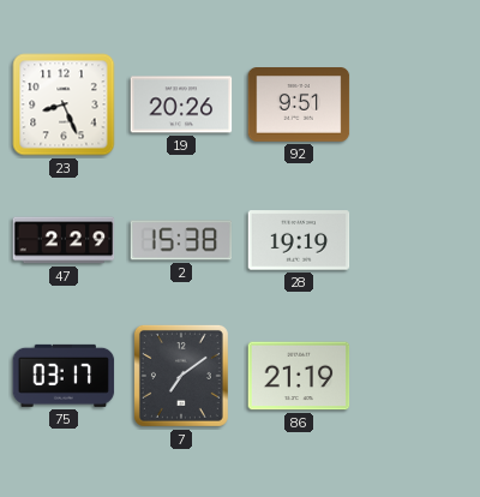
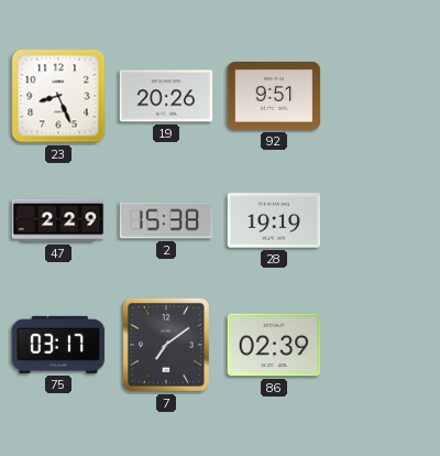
86: 21:19 -> 02:39
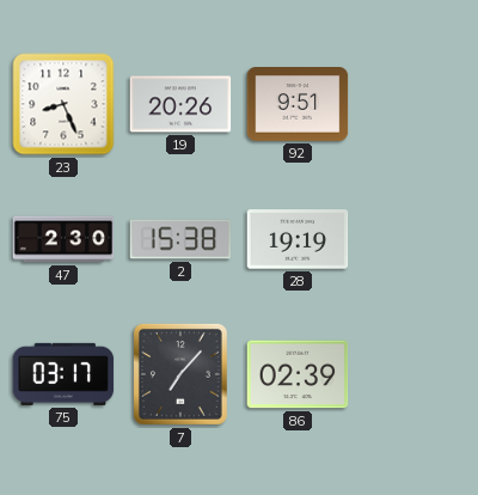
47: 2:29 -> 2:30
7: 7:09 -> 7:07
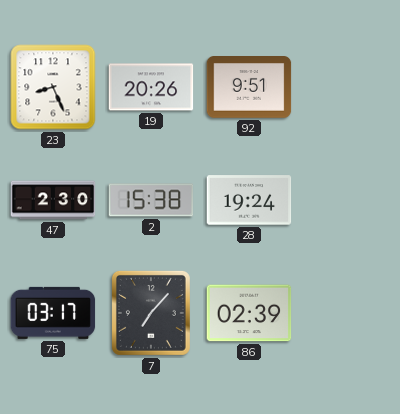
28: 19:19 -> 19:24
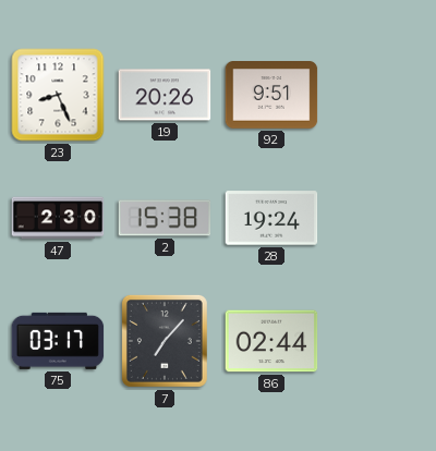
86: 02:39 -> 02:44
